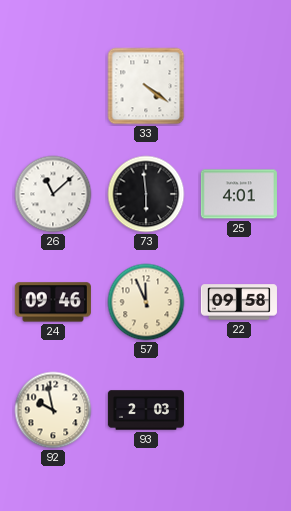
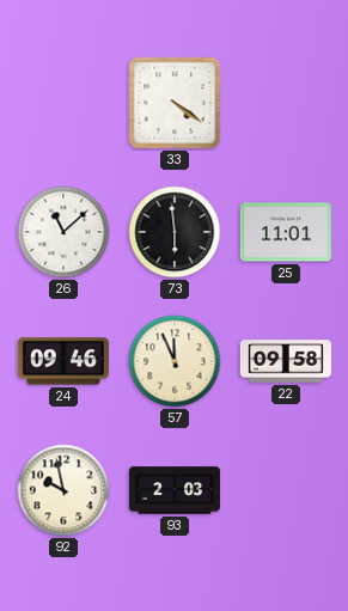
25: 4:01 -> 11:01
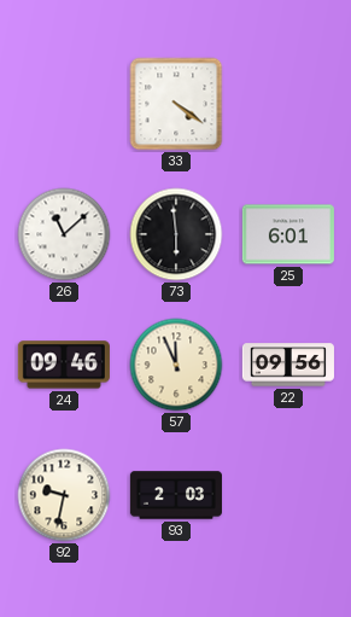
25: 11:01 -> 6:01
22: 09:58 -> 09:56
92: 9:58 -> 9:32
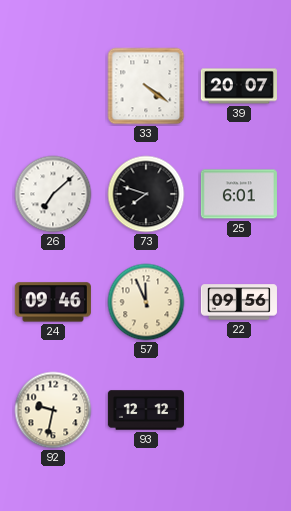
39: none -> 20:07
26: 11:08 -> 7:08
73: 5:59 -> 7:48
93: 2:03 -> 12:12
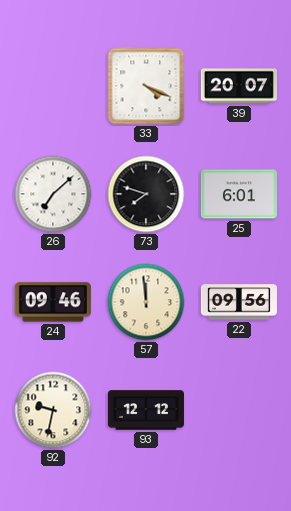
33: 4:21 -> 4:19
57: 11:56 -> 11:59
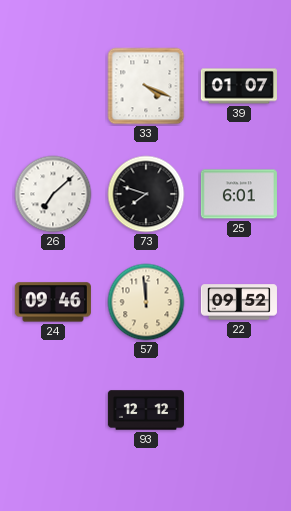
39: 20:07 -> 01:07
22: 09:56 -> 09:52
92: 9:32 -> none
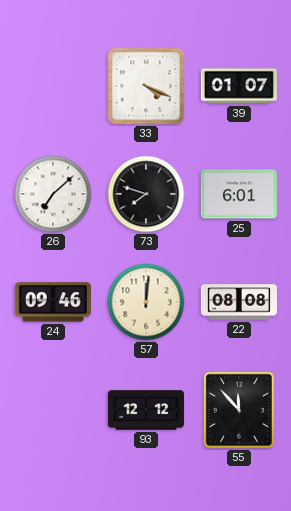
57: 11:59 -> 12:01
22: 09:52 -> 08:08
55: none -> 11:53
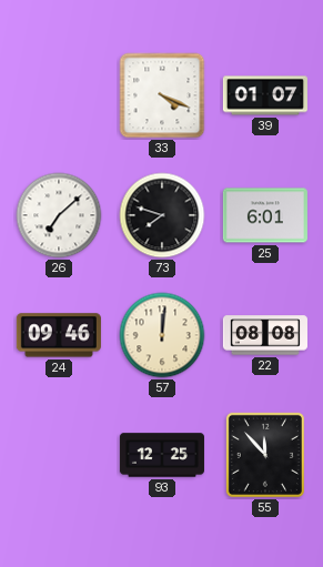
93: 12:12 -> 12:25
